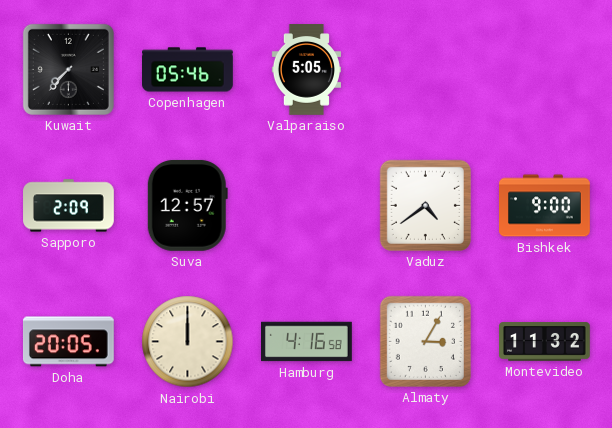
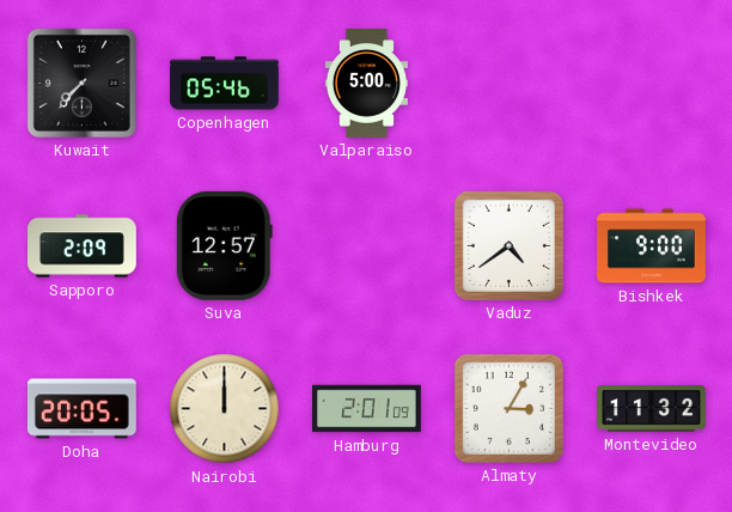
Valparaiso: 5:05 -> 5:00
Hamburg: 4:16 -> 2:01
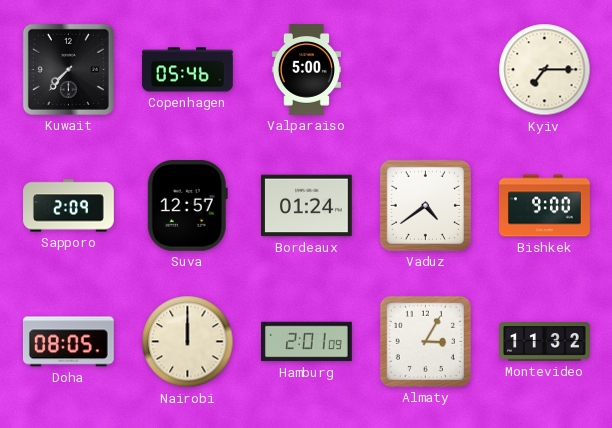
Kyiv: none -> 7:15
Bordeaux: none -> 01:24
Doha: 20:05 -> 08:05
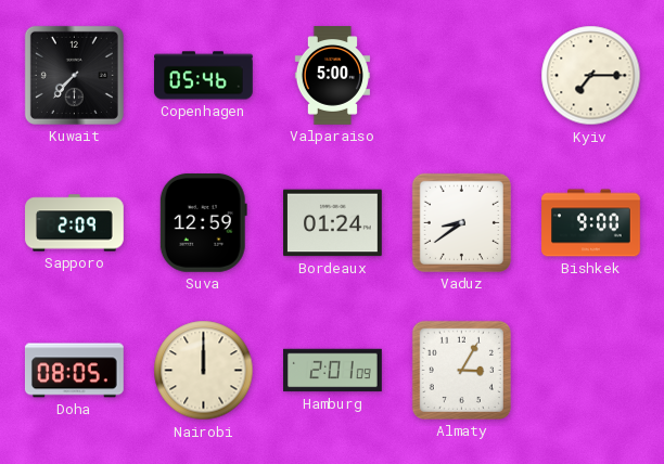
Suva: 12:57 -> 12:59
Vaduz: 4:39 -> 8:39
Montevideo: 11:32 -> none
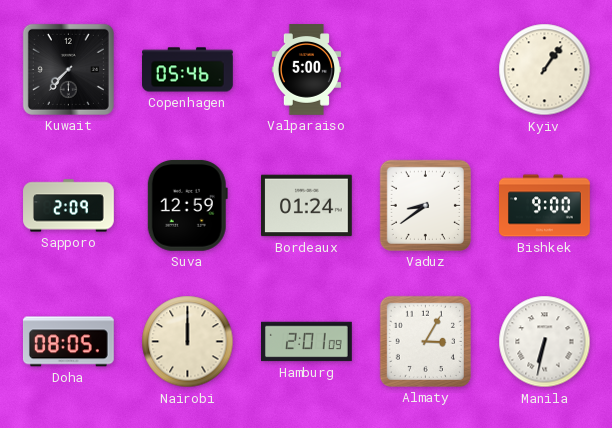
Kyiv: 7:15 -> 1:06
Manila: none -> 6:32
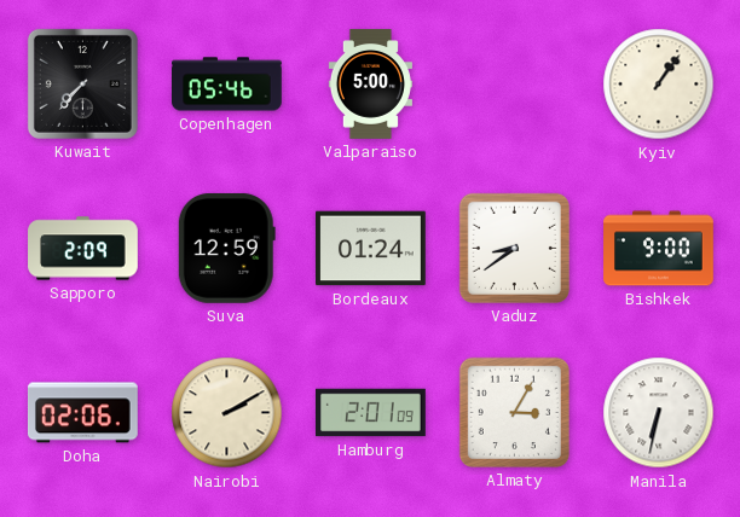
Doha: 08:05 -> 02:06
Nairobi: 12:00 -> 2:10
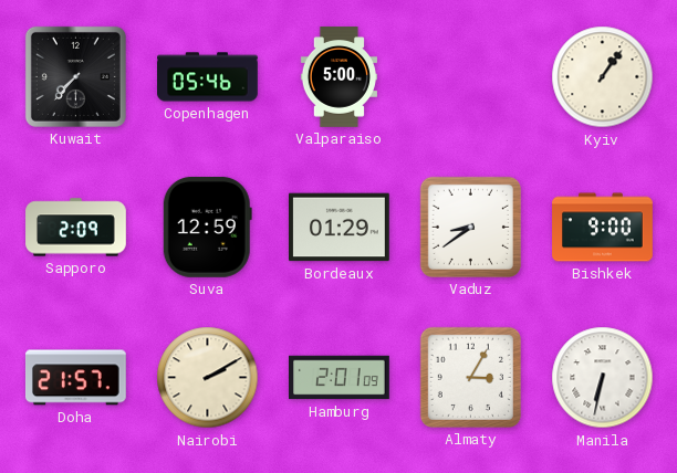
Bordeaux: 01:24 -> 01:29
Doha: 02:06 -> 21:57
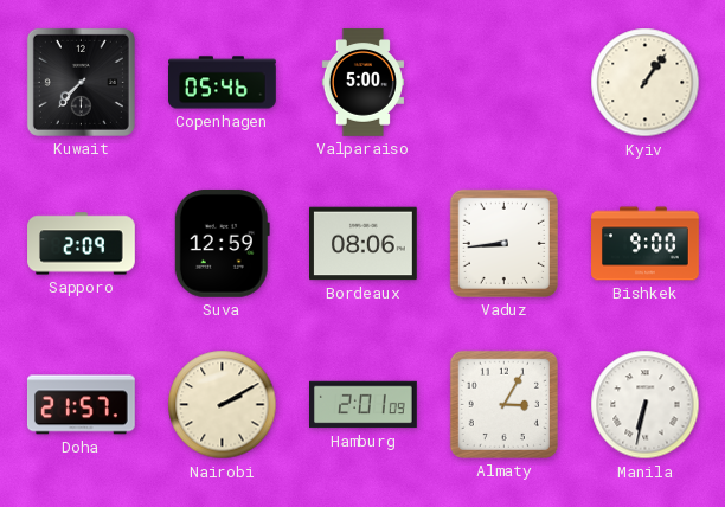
Bordeaux: 01:29 -> 08:06
Vaduz: 8:39 -> 8:44
